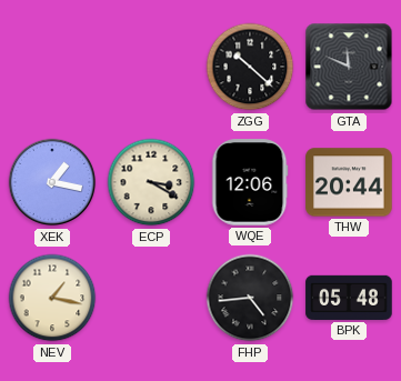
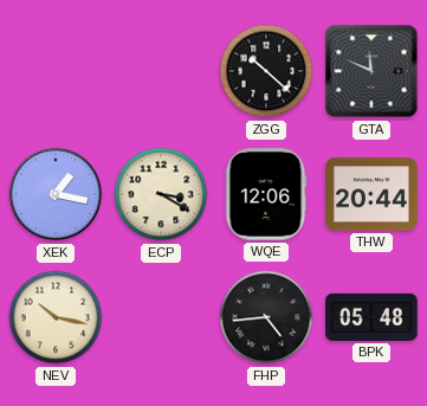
NEV: 1:17 -> 10:17
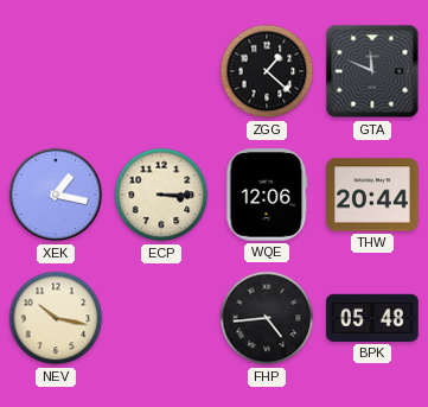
ZGG: 10:22 -> 1:22
ECP: 3:20 -> 3:15
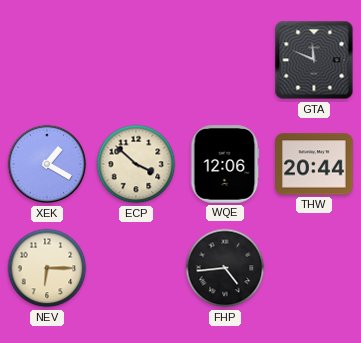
ZGG: 1:22 -> none
XEK: 1:17 -> 1:20
ECP: 3:15 -> 3:52
NEV: 10:17 -> 6:15
BPK: 05:48 -> none
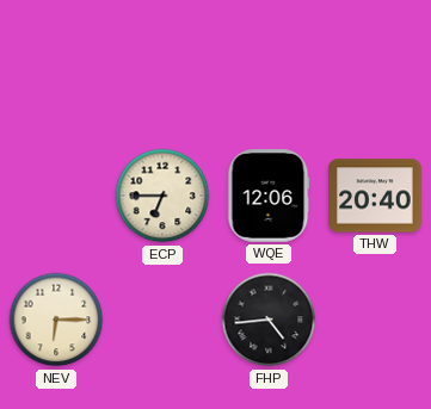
GTA: 11:49 -> none
XEK: 1:20 -> none
ECP: 3:52 -> 6:45
THW: 20:44 -> 20:40
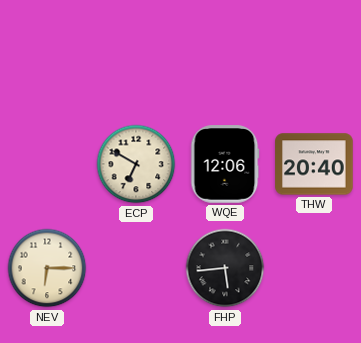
ECP: 6:45 -> 6:50
FHP: 4:44 -> 5:44
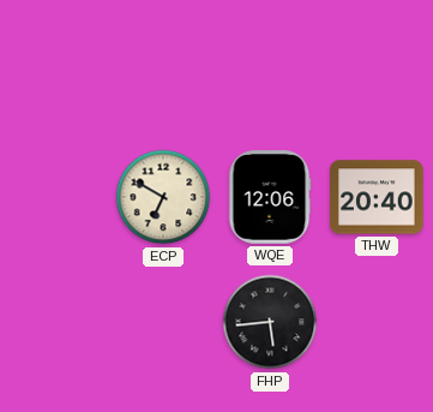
NEV: 6:15 -> none
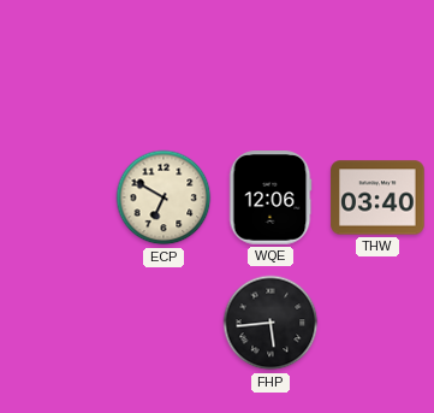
THW: 20:40 -> 03:40
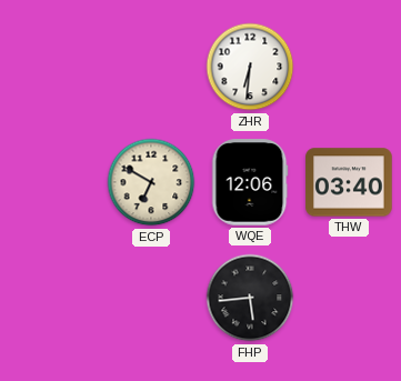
ZHR: none -> 6:31
